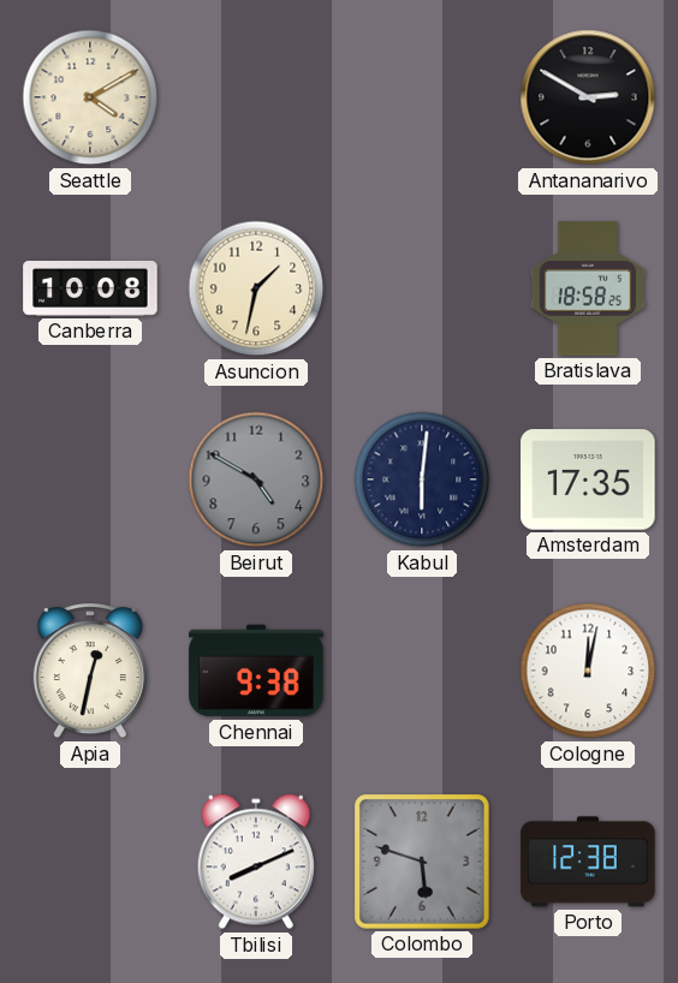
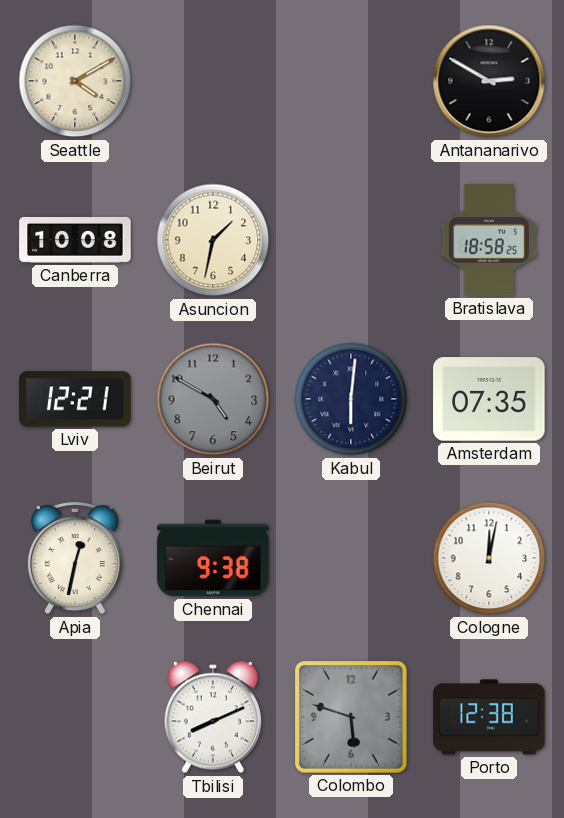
Lviv: none -> 12:21
Amsterdam: 17:35 -> 07:35
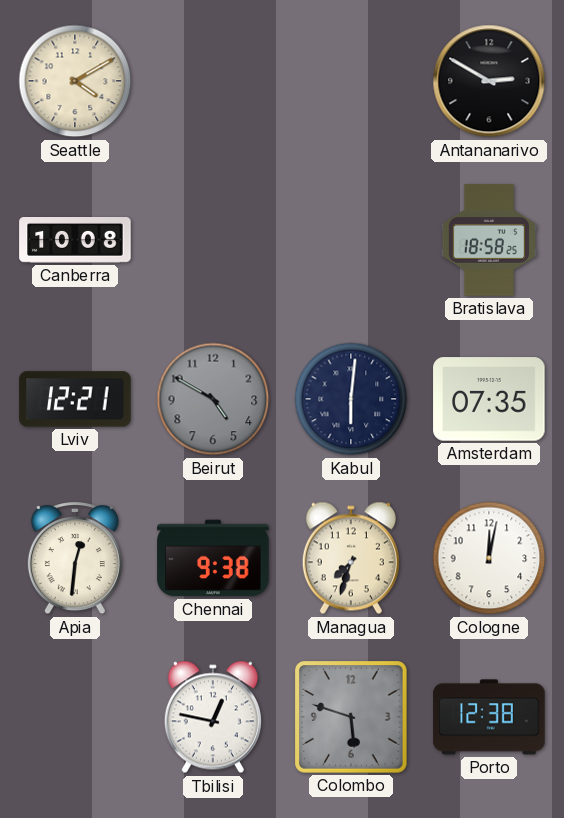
Asuncion: 1:32 -> none
Apia: 12:32 -> 12:31
Managua: none -> 7:33
Tbilisi: 8:11 -> 12:47
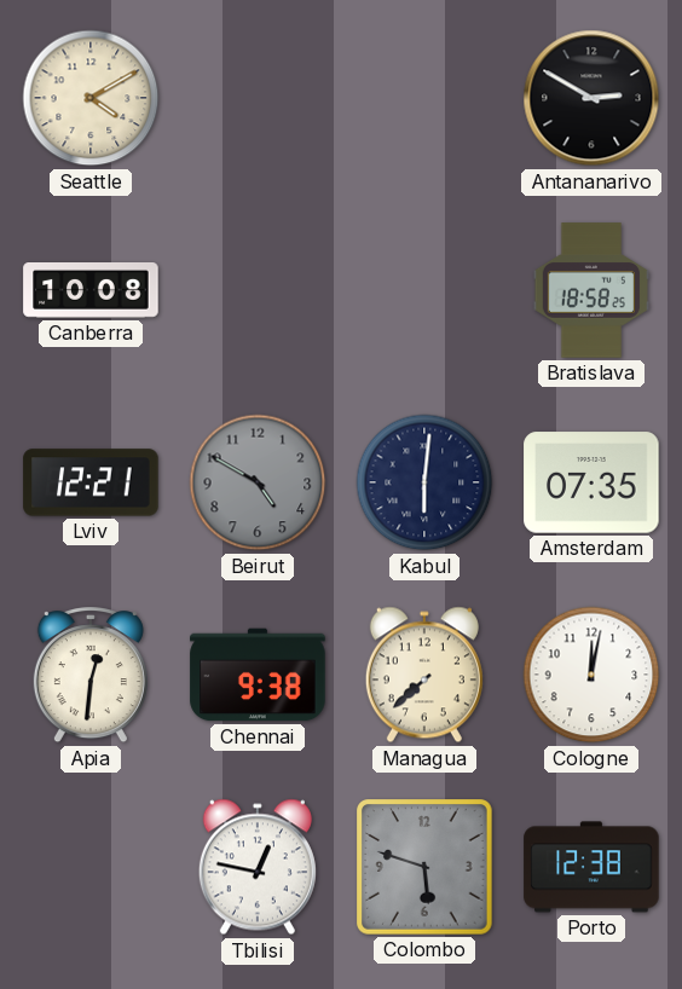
Managua: 7:33 -> 7:38
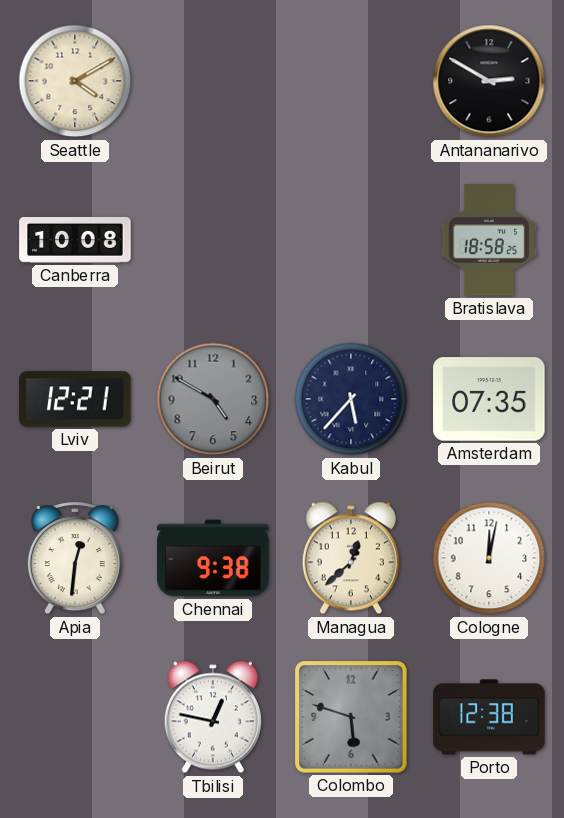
Kabul: 6:01 -> 5:37
Managua: 7:38 -> 12:38
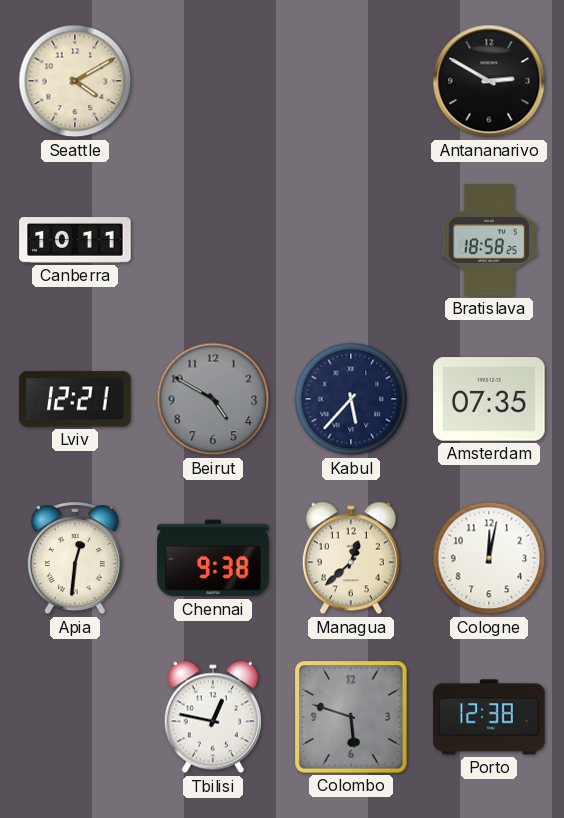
Canberra: 10:08 -> 10:11
